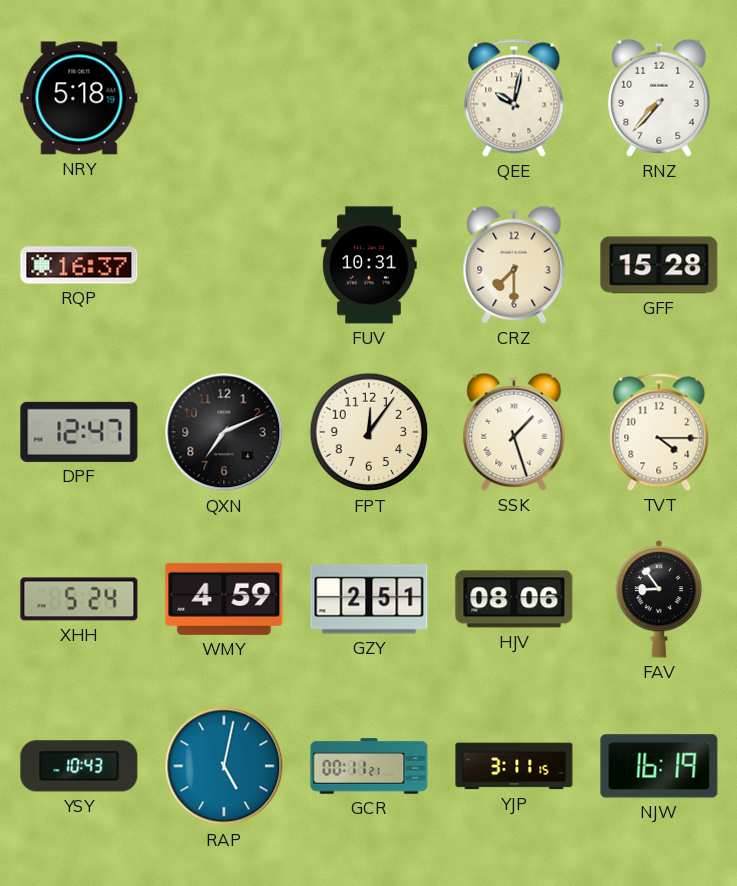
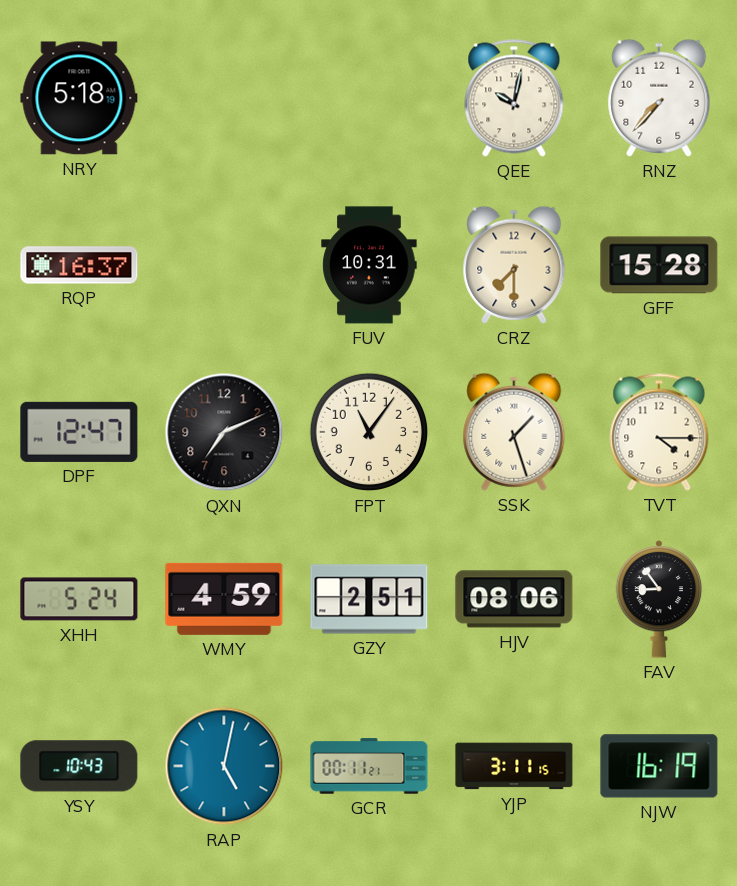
FPT: 12:06 -> 11:06
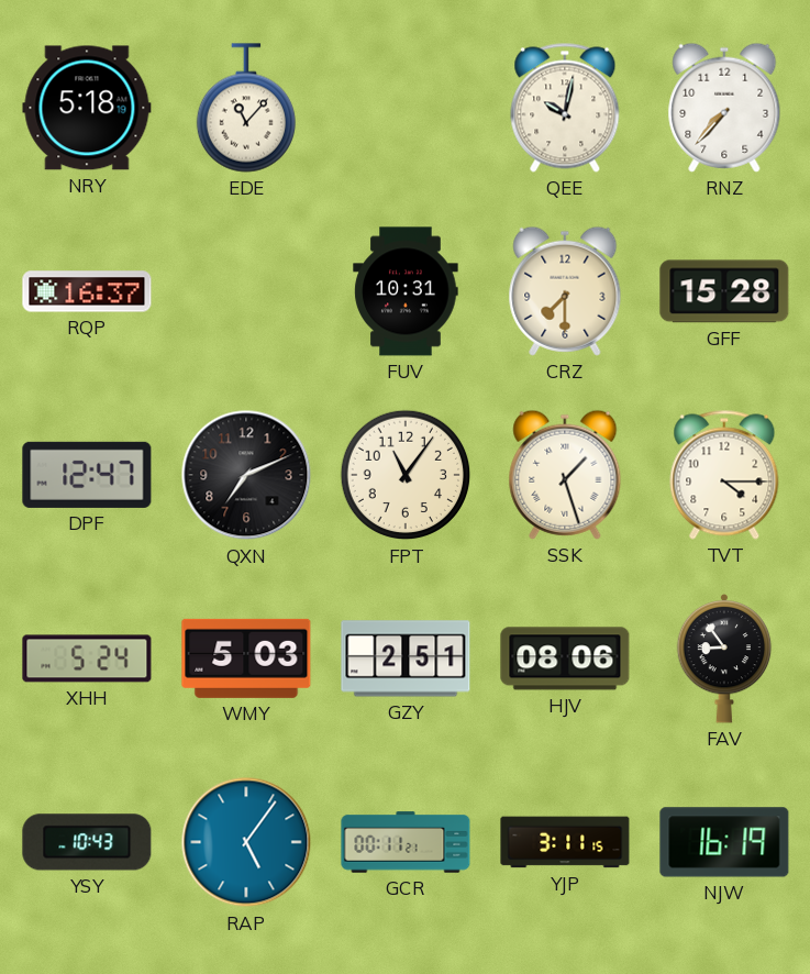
EDE: none -> 11:07
WMY: 4:59 -> 5:03
RAP: 5:02 -> 5:06
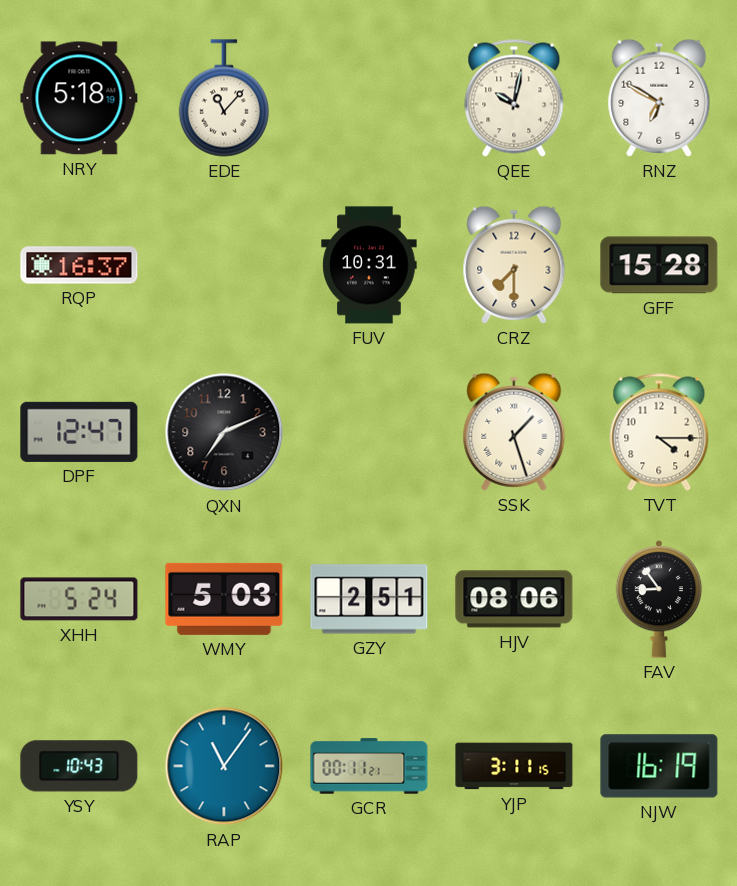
RNZ: 7:37 -> 6:50
FPT: 11:06 -> none
RAP: 5:06 -> 11:06
